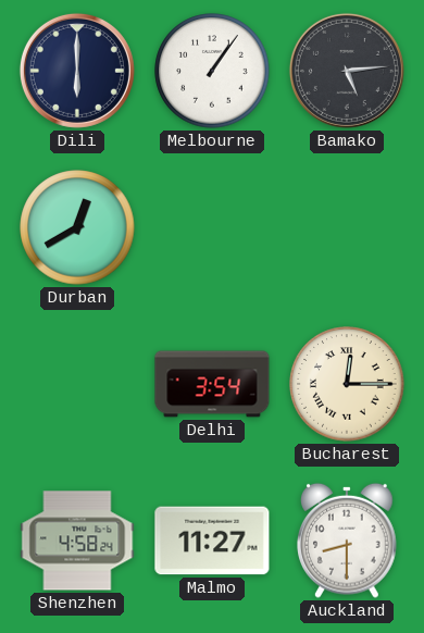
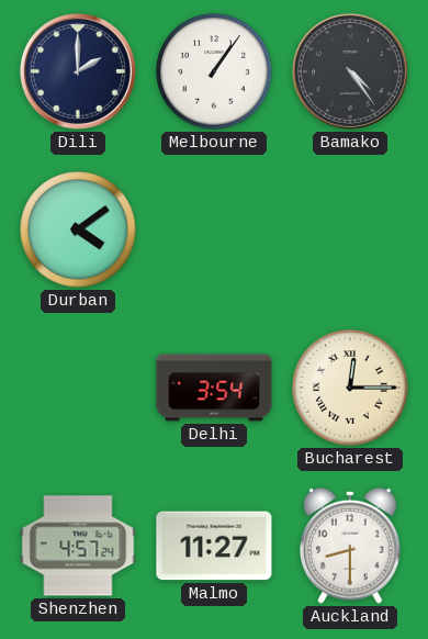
Dili: 6:00 -> 2:00
Bamako: 5:14 -> 4:24
Durban: 12:40 -> 4:09
Shenzhen: 4:58 -> 4:57
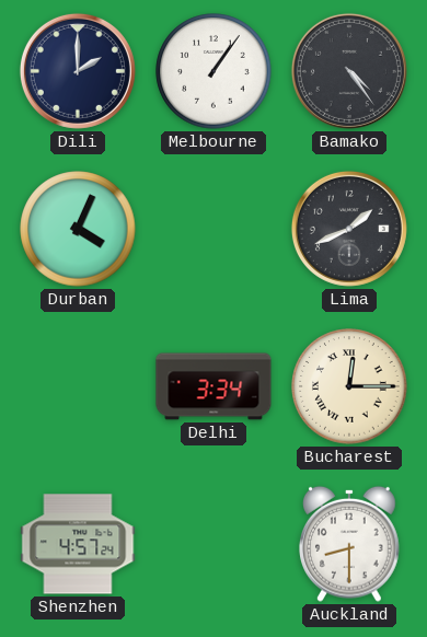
Durban: 4:09 -> 4:04
Lima: none -> 1:41
Delhi: 3:54 -> 3:34
Malmo: 11:27 -> none
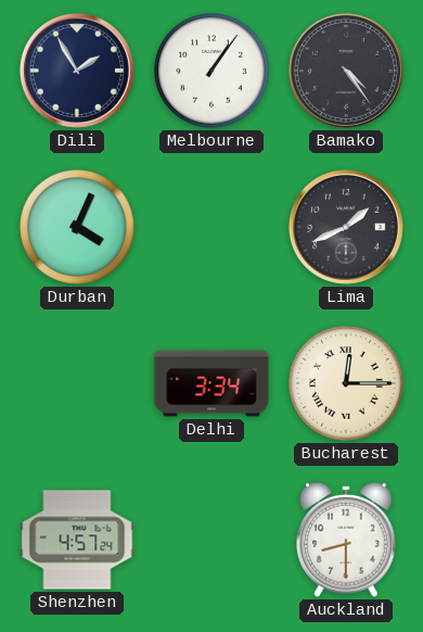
Dili: 2:00 -> 1:55
